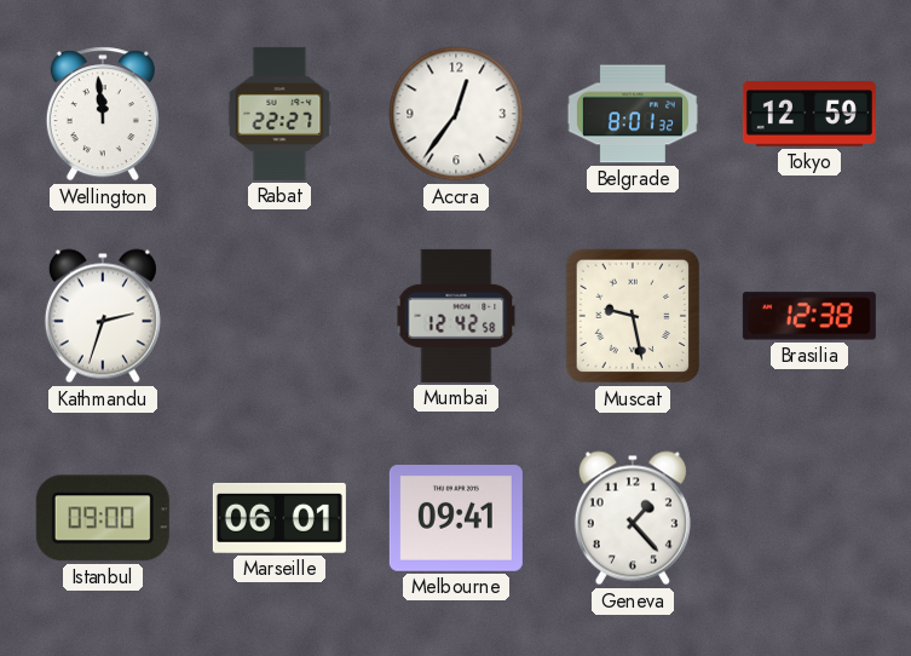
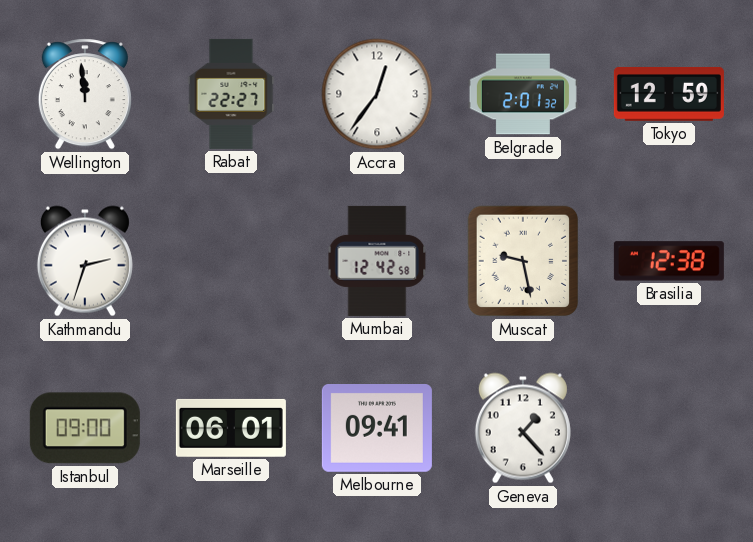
Belgrade: 8:01 -> 2:01
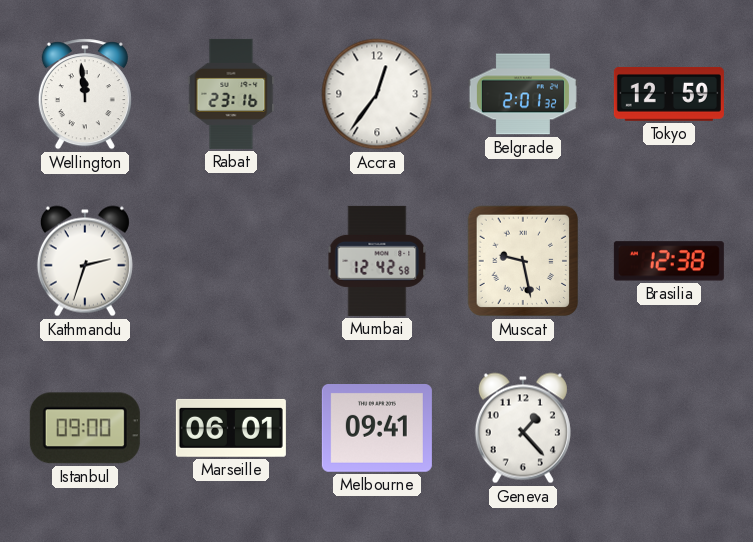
Rabat: 22:27 -> 23:16
